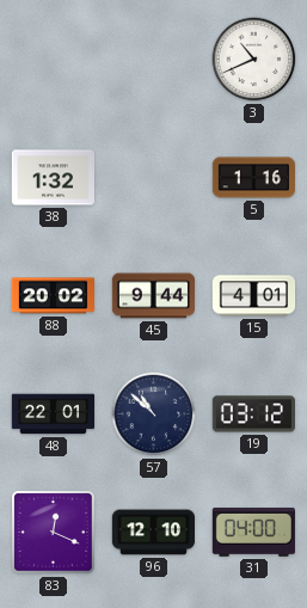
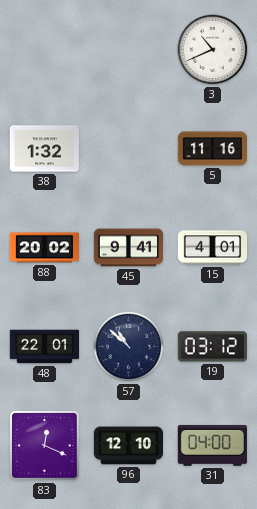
5: 1:16 -> 11:16
45: 9:44 -> 9:41
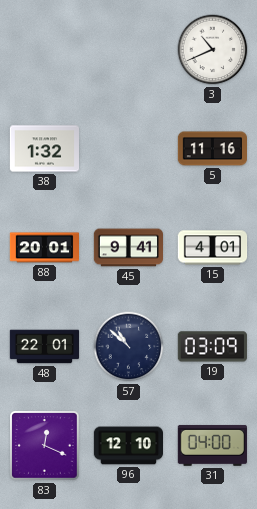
88: 20:02 -> 20:01
19: 03:12 -> 03:09
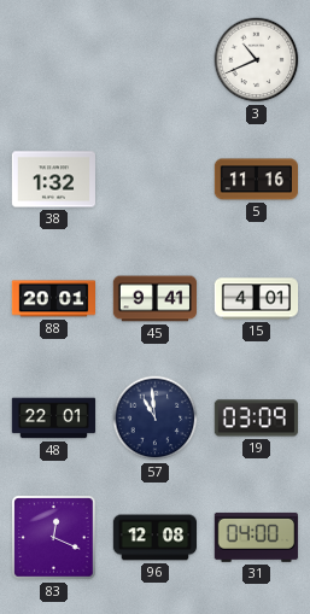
57: 10:52 -> 10:59
96: 12:10 -> 12:08
